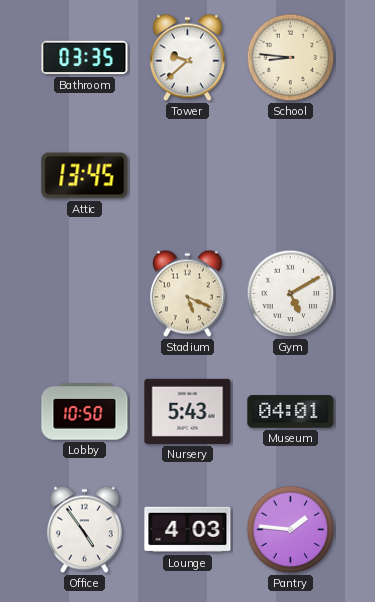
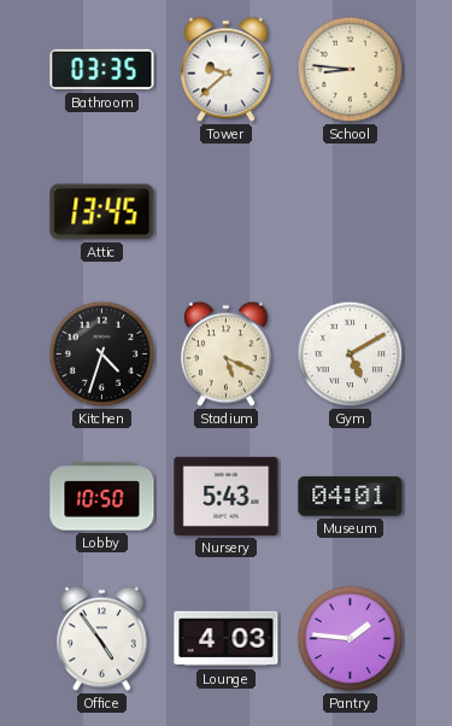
Kitchen: none -> 4:33
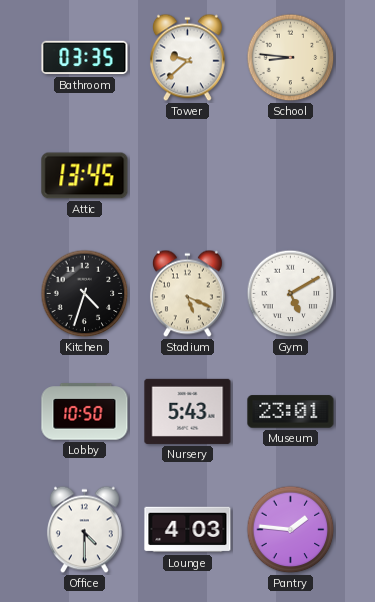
Museum: 04:01 -> 23:01
Office: 4:54 -> 4:30
